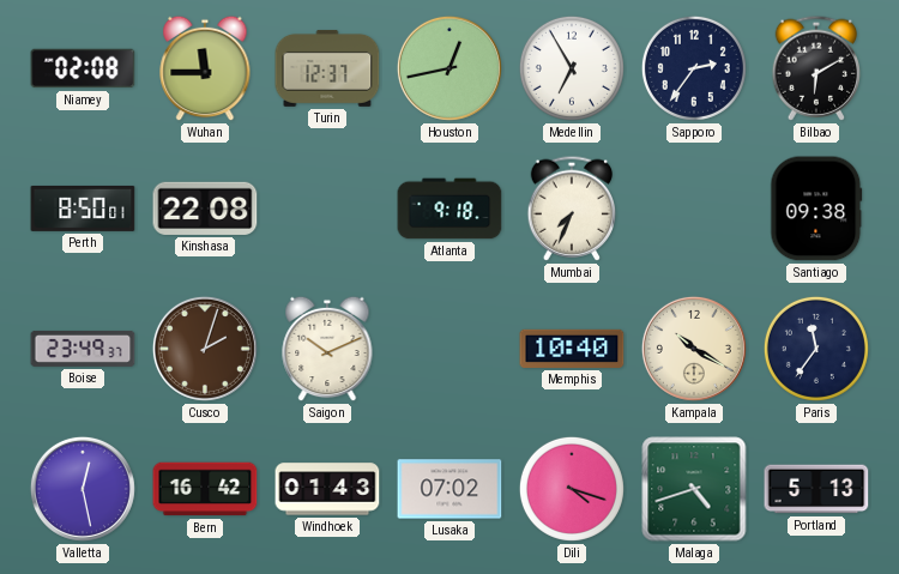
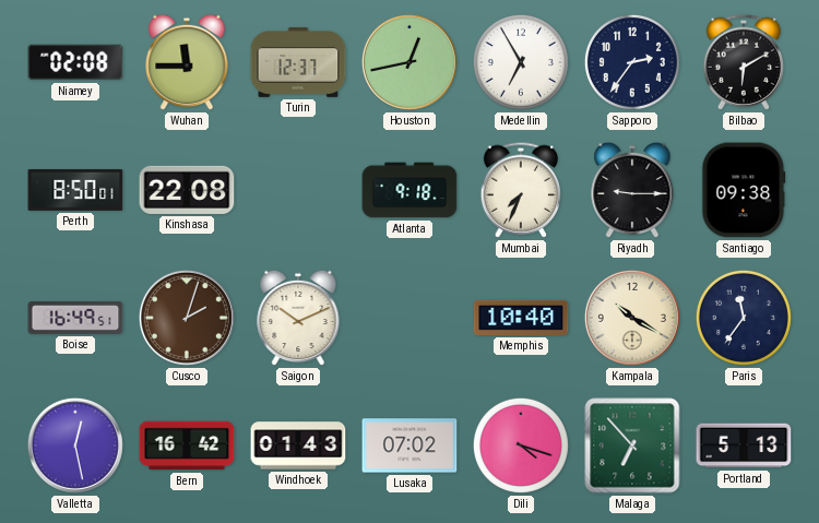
Riyadh: none -> 9:15
Boise: 23:49 -> 16:49
Malaga: 4:42 -> 6:53
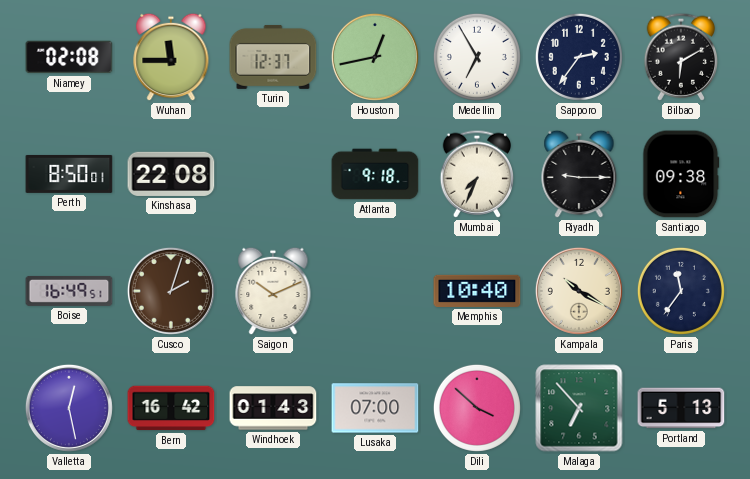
Lusaka: 07:02 -> 07:00
Dili: 4:18 -> 3:52
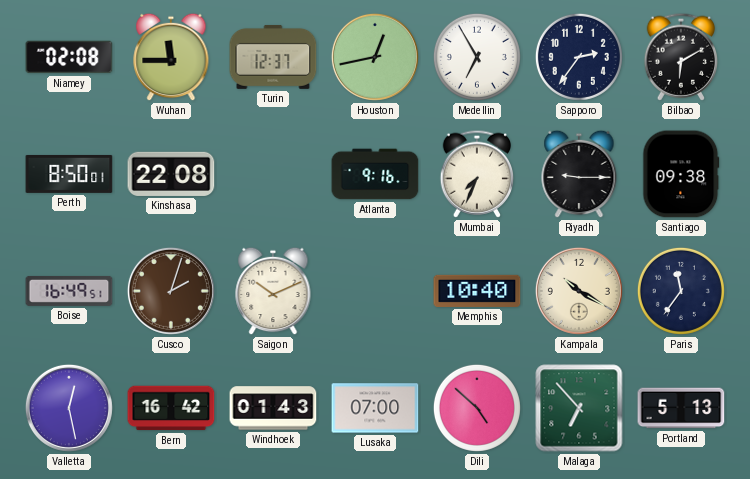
Atlanta: 9:18 -> 9:16
Dili: 3:52 -> 4:52
